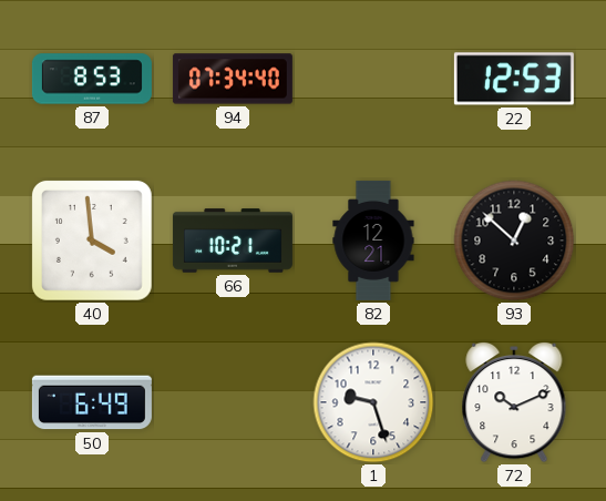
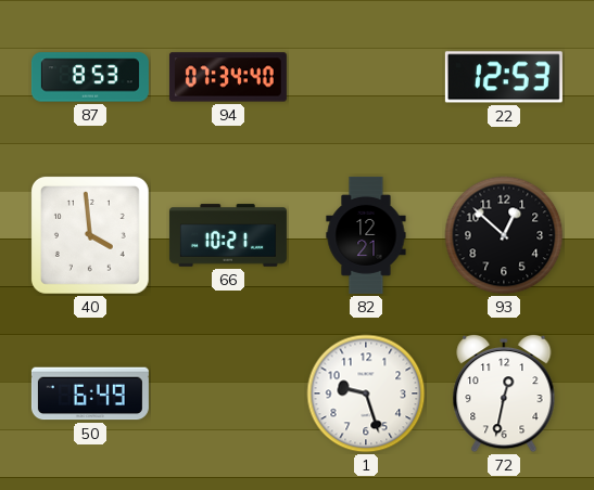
72: 10:11 -> 12:32
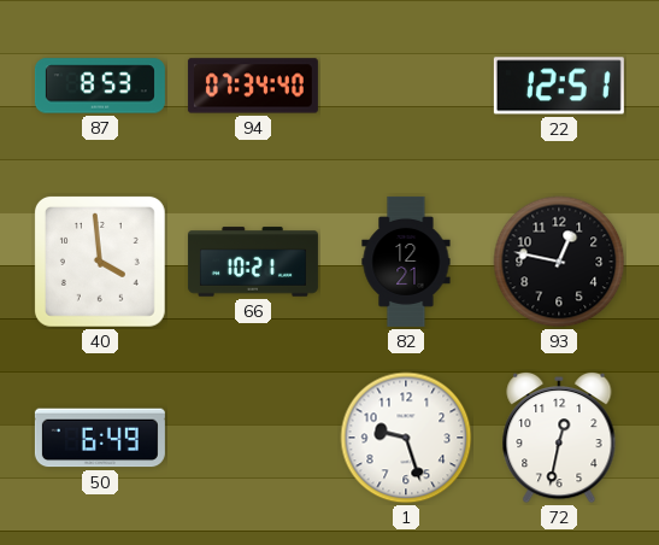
22: 12:53 -> 12:51
93: 12:52 -> 12:47
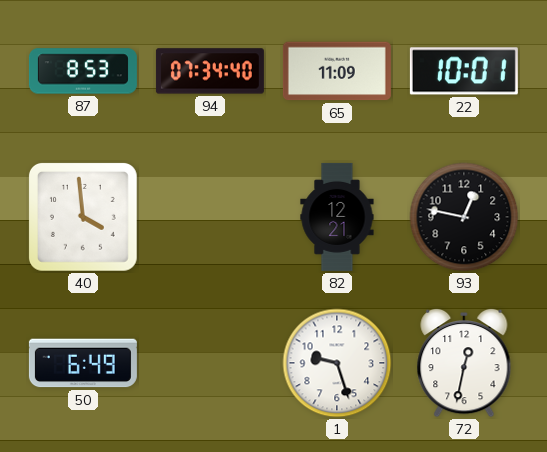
65: none -> 11:09
22: 12:51 -> 10:01
66: 10:21 -> none
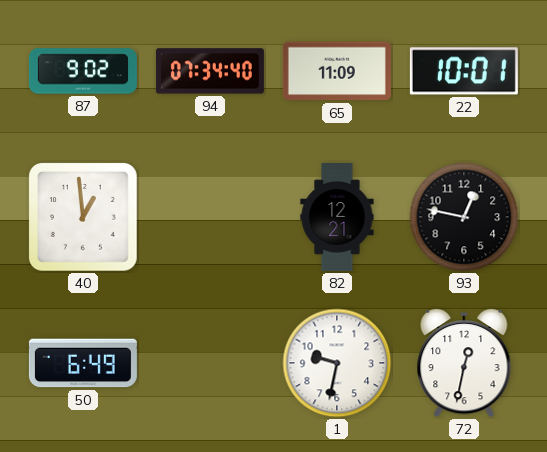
87: 8:53 -> 9:02
40: 3:59 -> 12:59
1: 9:27 -> 9:32
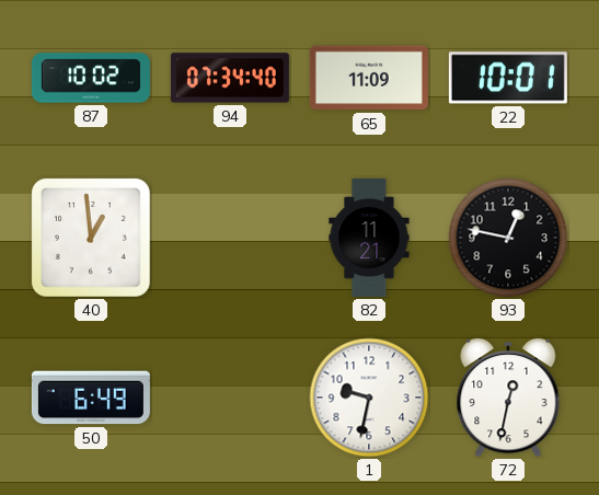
87: 9:02 -> 10:02
82: 12:21 -> 11:21
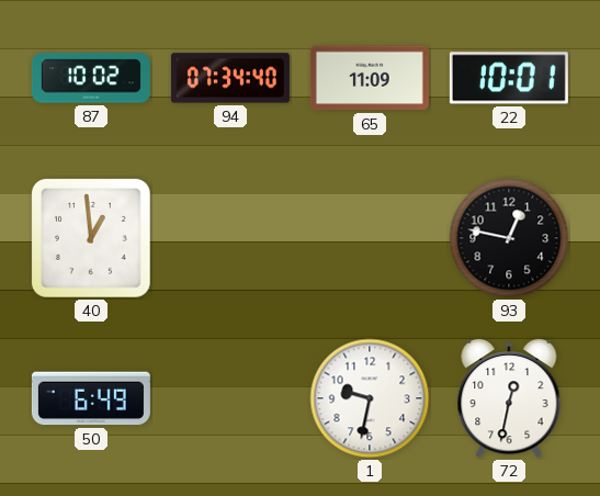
82: 11:21 -> none
